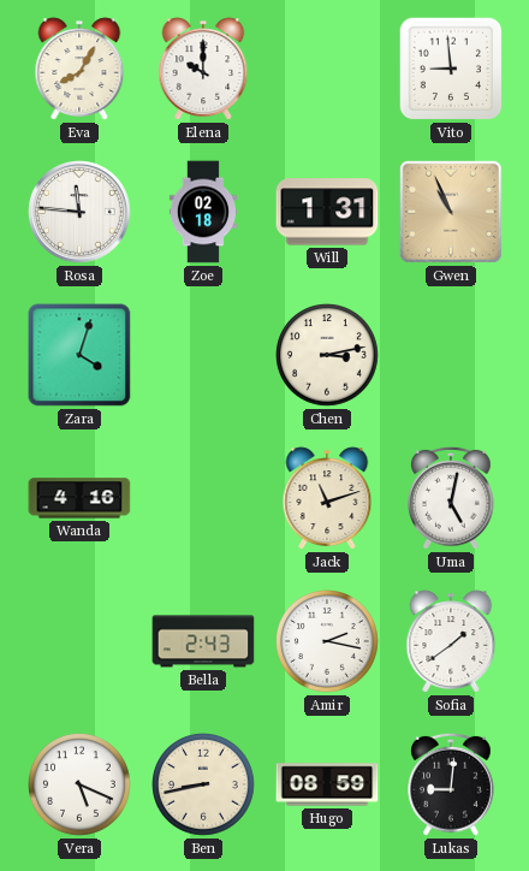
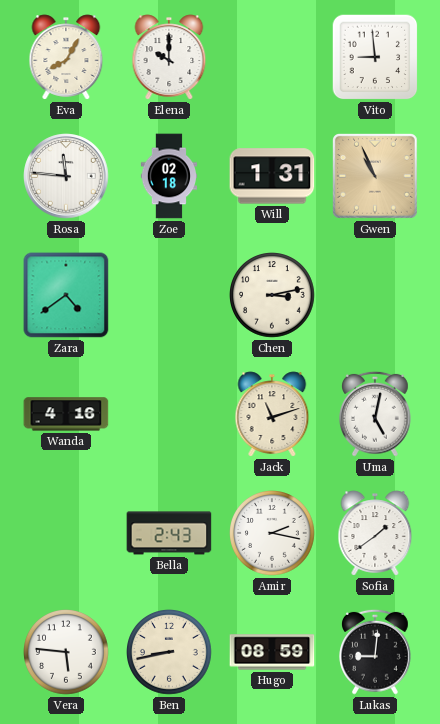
Zara: 4:03 -> 4:39
Vera: 5:19 -> 5:46
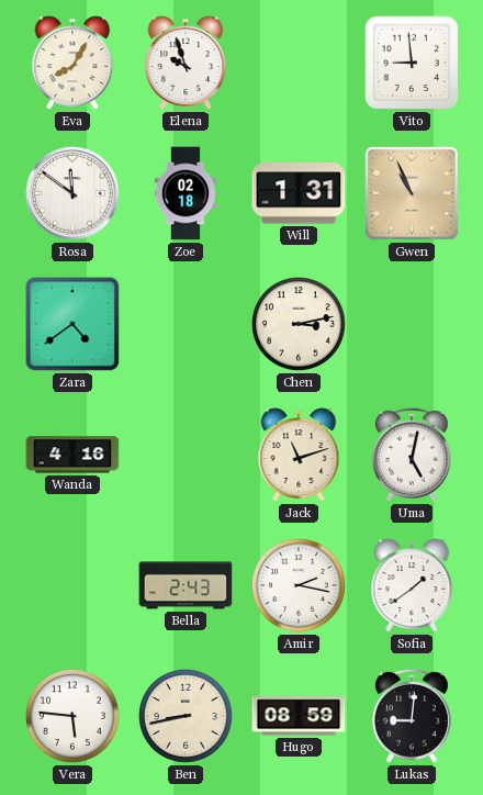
Elena: 10:00 -> 9:57
Rosa: 11:46 -> 11:51
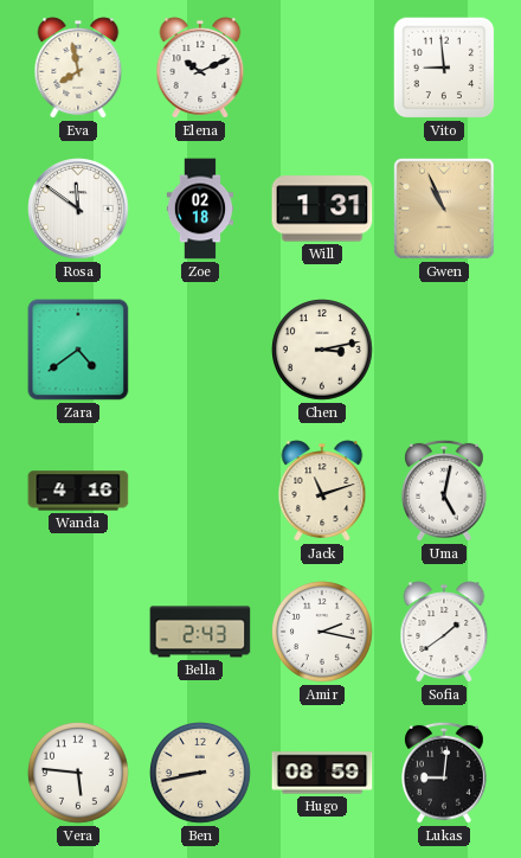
Eva: 8:05 -> 7:58
Elena: 9:57 -> 10:11
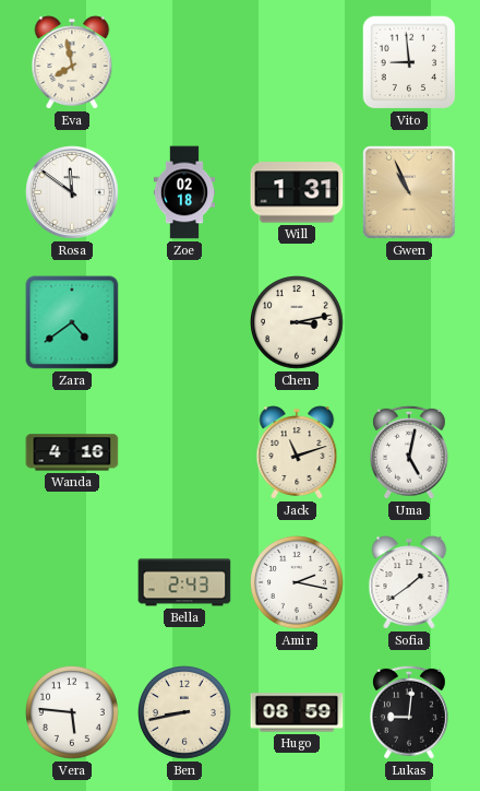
Elena: 10:11 -> none
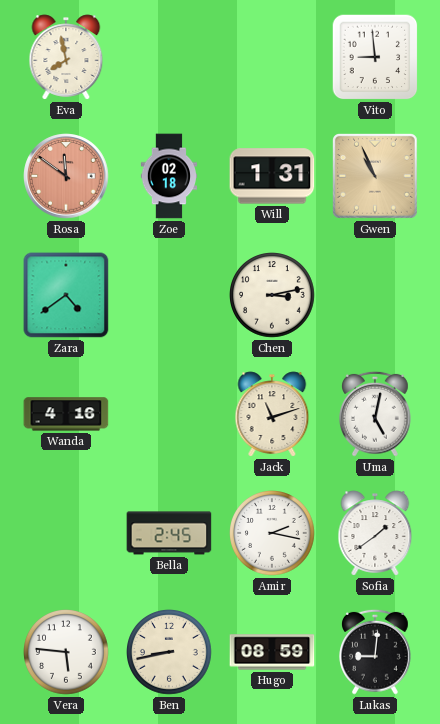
Rosa dial: white -> salmon
Bella: 2:43 -> 2:45
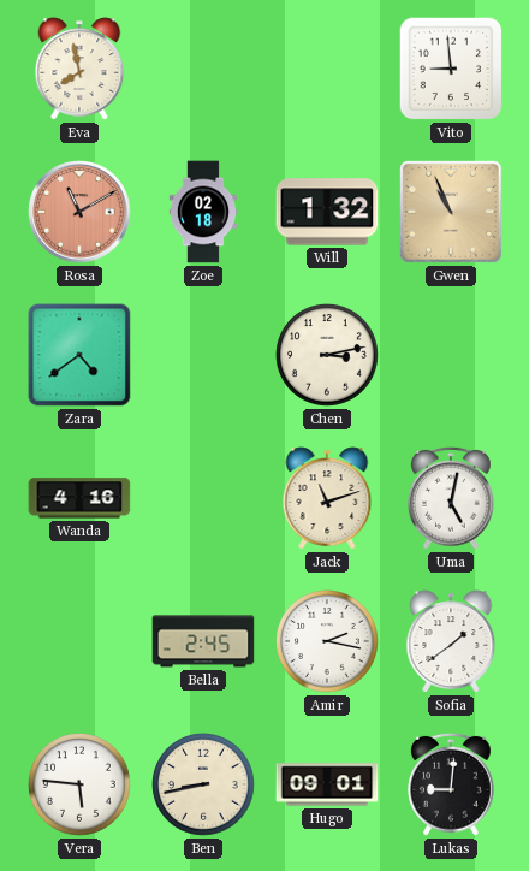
Rosa: 11:51 -> 11:10
Will: 1:31 -> 1:32
Hugo: 08:59 -> 09:01
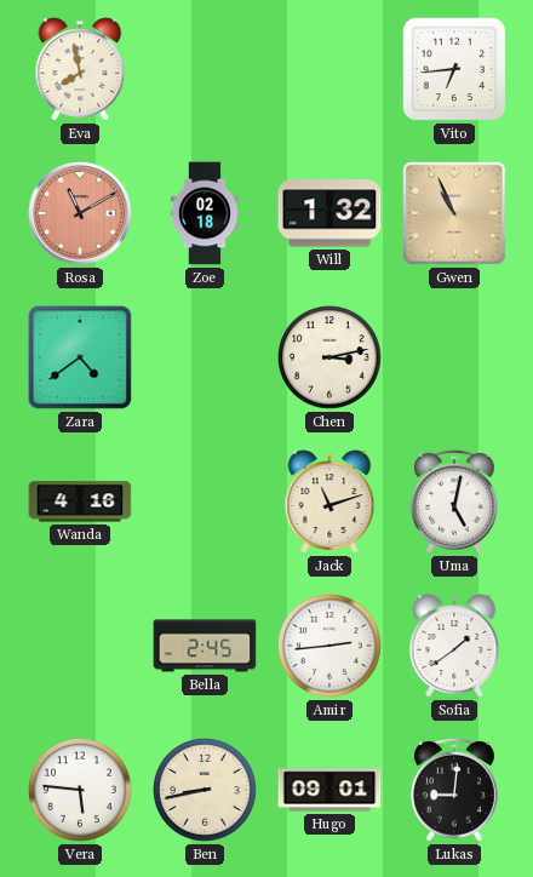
Vito: 8:59 -> 6:44
Amir: 2:17 -> 2:44
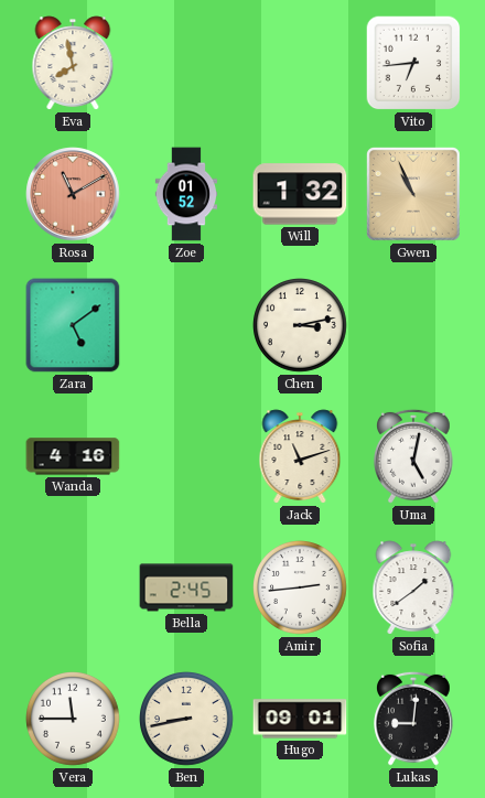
Zoe: 02:18 -> 01:52
Zara: 4:39 -> 5:09
Vera: 5:46 -> 11:45
